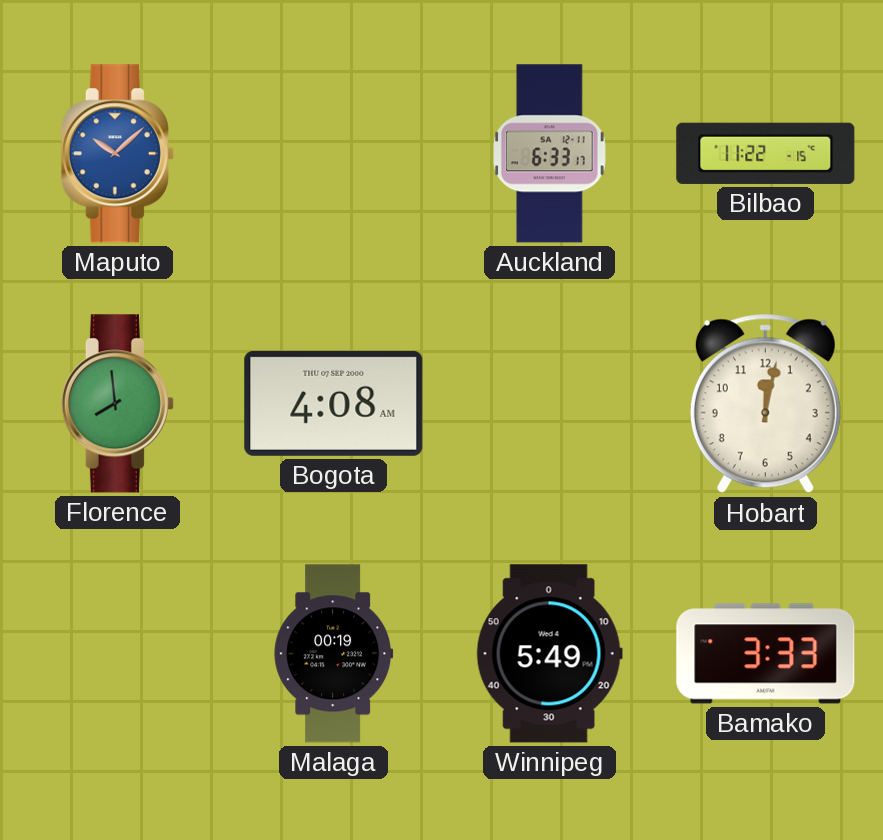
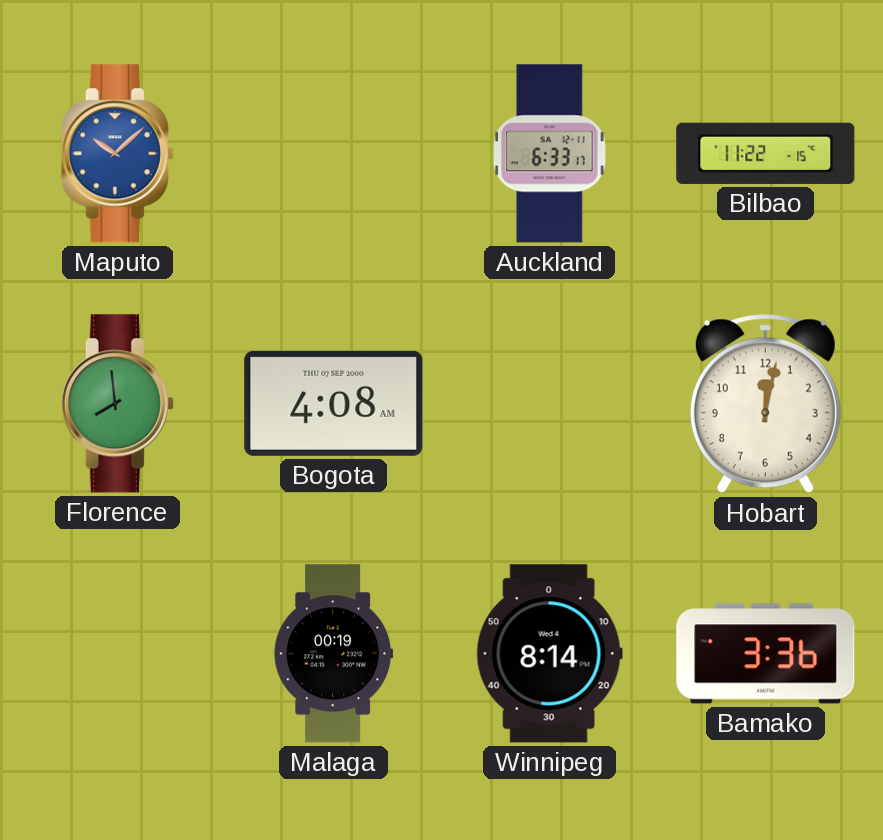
Winnipeg: 5:49 -> 8:14
Bamako: 3:33 -> 3:36
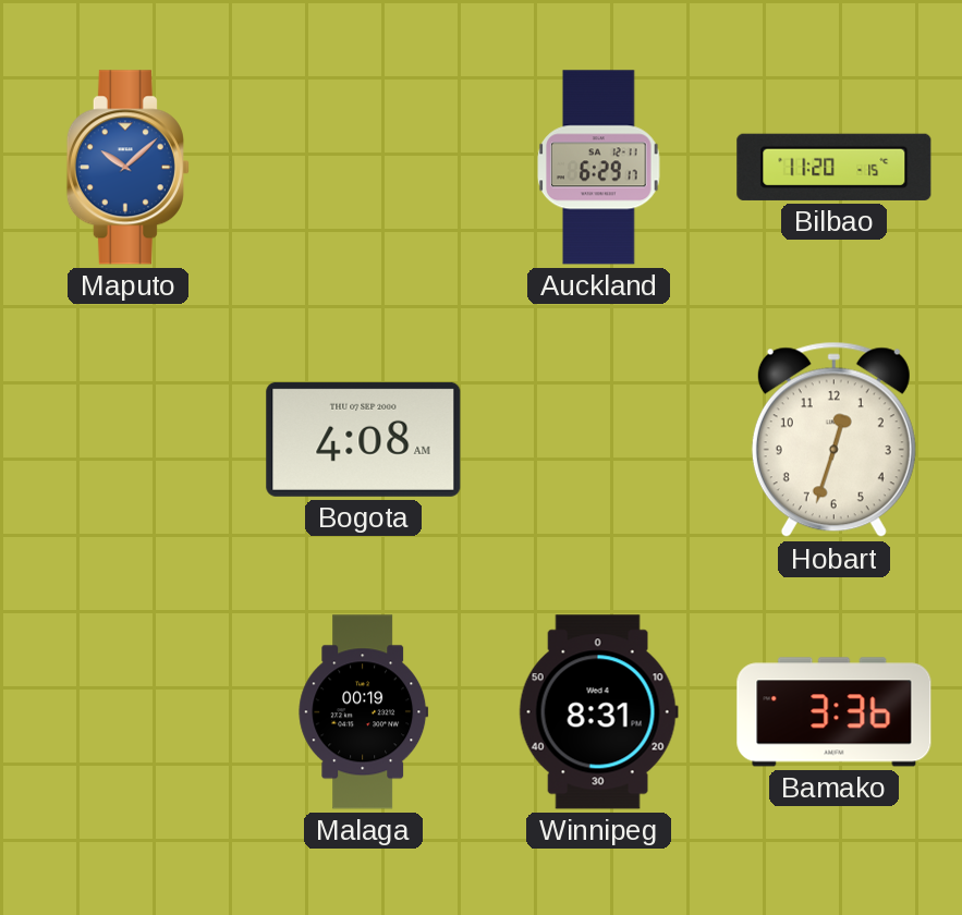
Auckland: 6:33 -> 6:29
Bilbao: 11:22 -> 11:20
Florence: 7:59 -> none
Hobart: 12:02 -> 12:33
Winnipeg: 8:14 -> 8:31
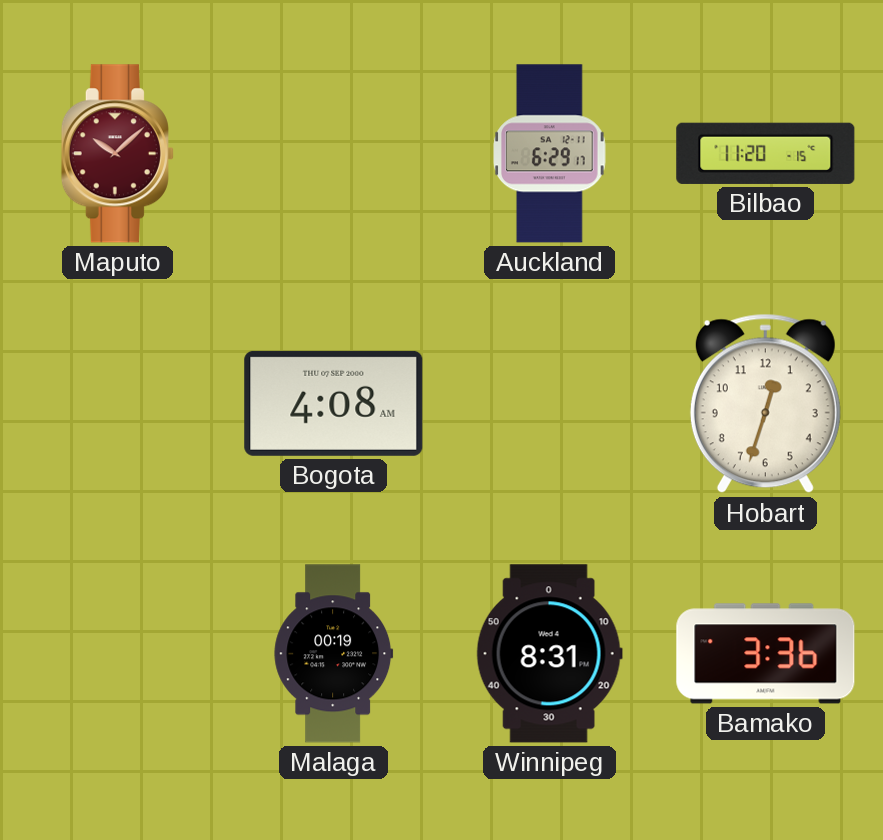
Maputo dial: blue -> burgundy
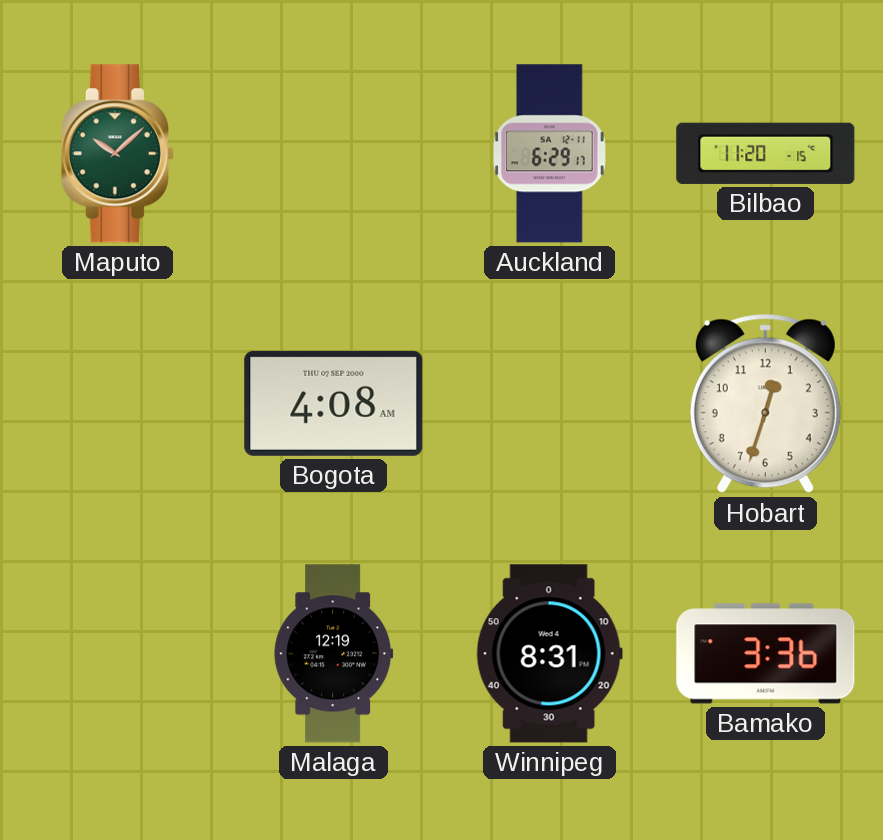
Maputo dial: burgundy -> green
Malaga: 00:19 -> 12:19
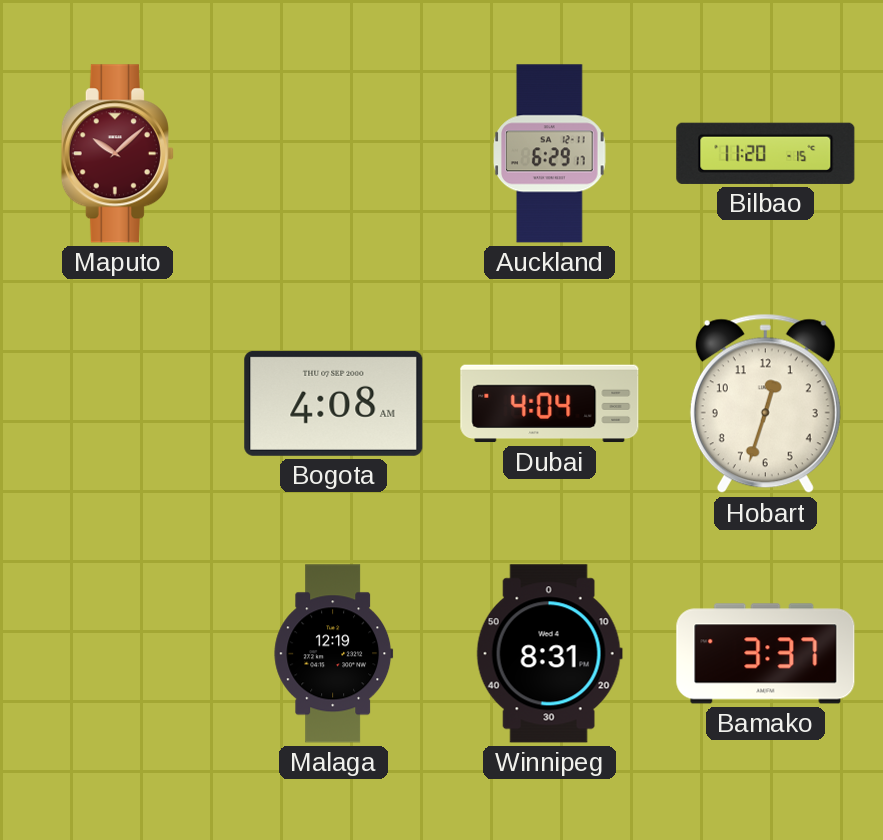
Maputo dial: green -> burgundy
Dubai: none -> 4:04
Bamako: 3:36 -> 3:37
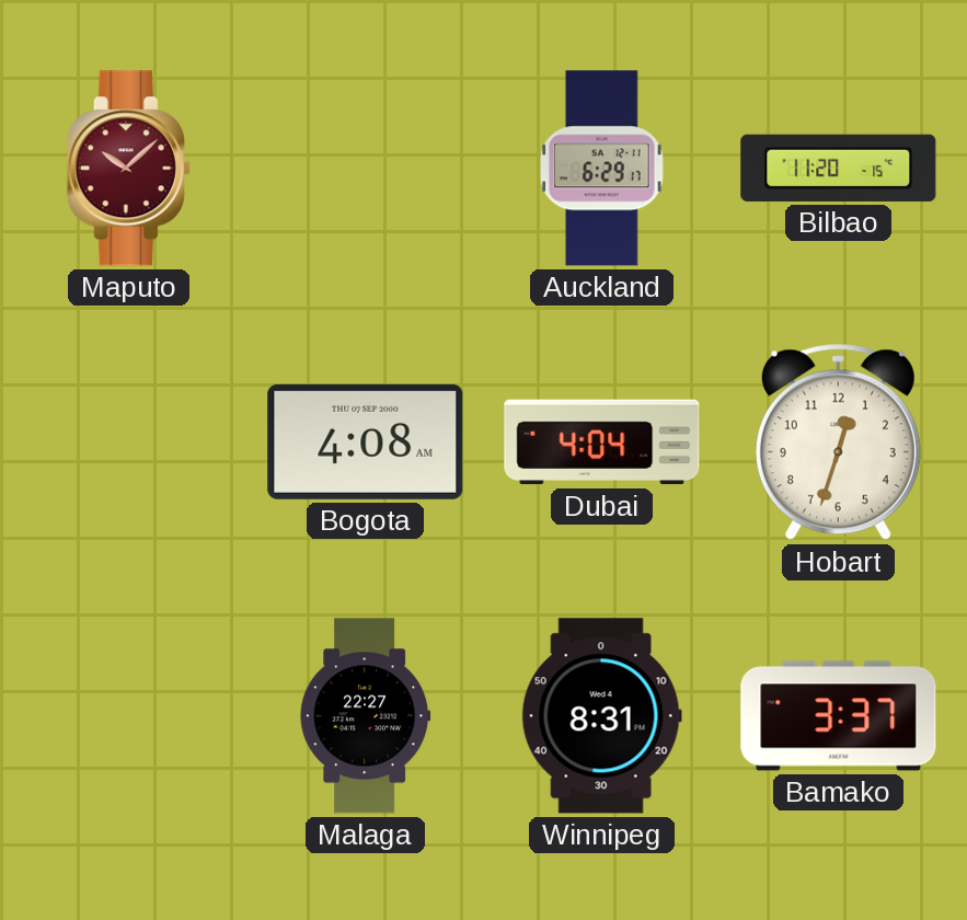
Malaga: 12:19 -> 22:27
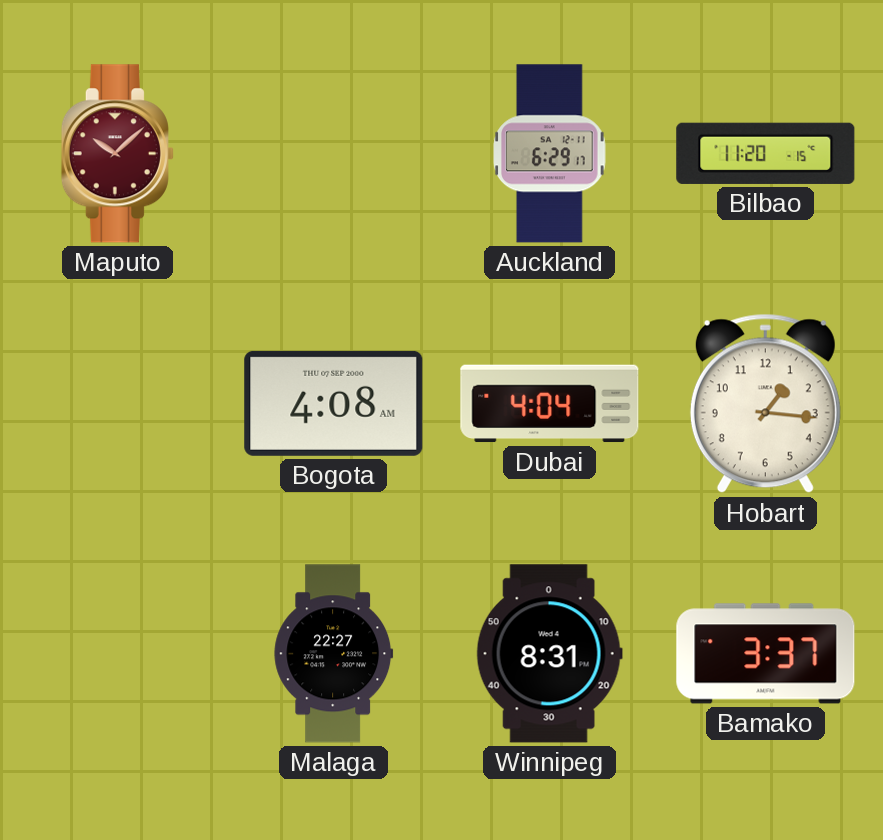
Hobart: 12:33 -> 1:16
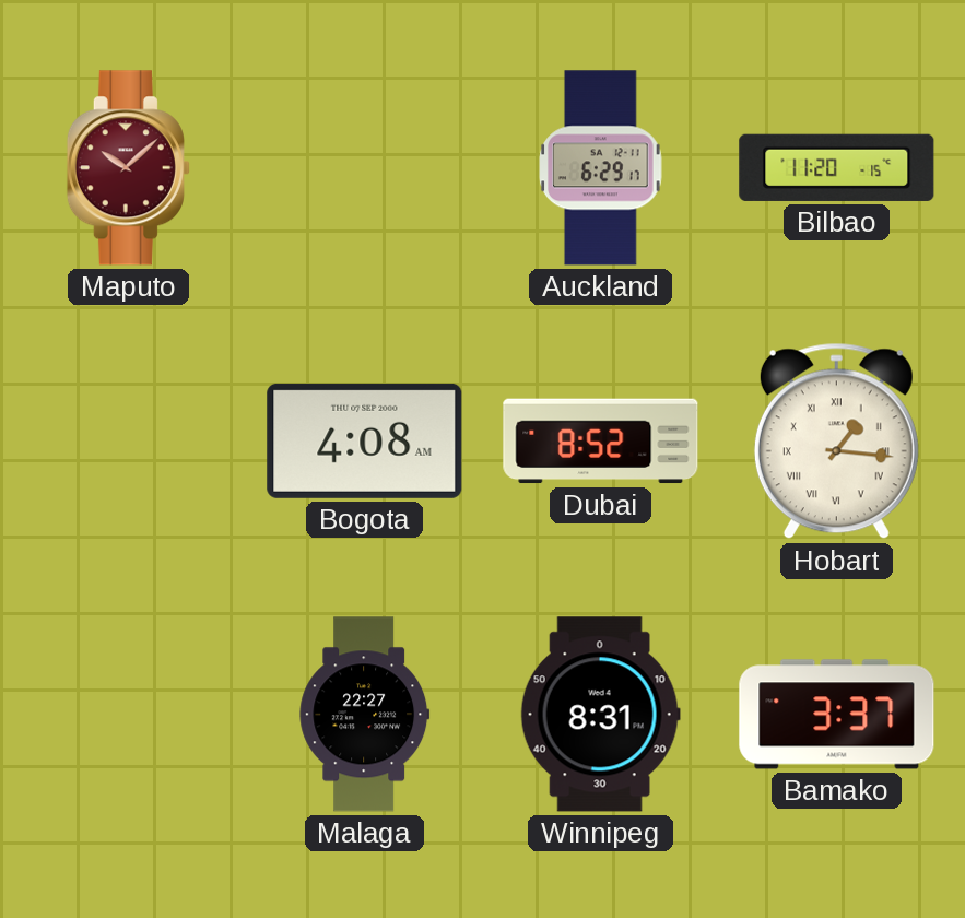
Dubai: 4:04 -> 8:52
Hobart numerals: Arabic -> Roman
